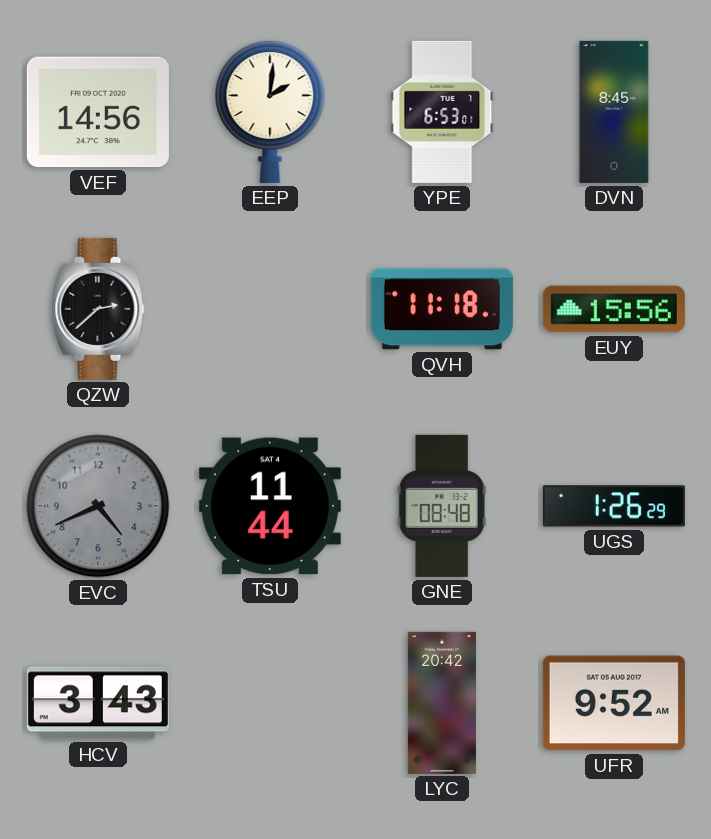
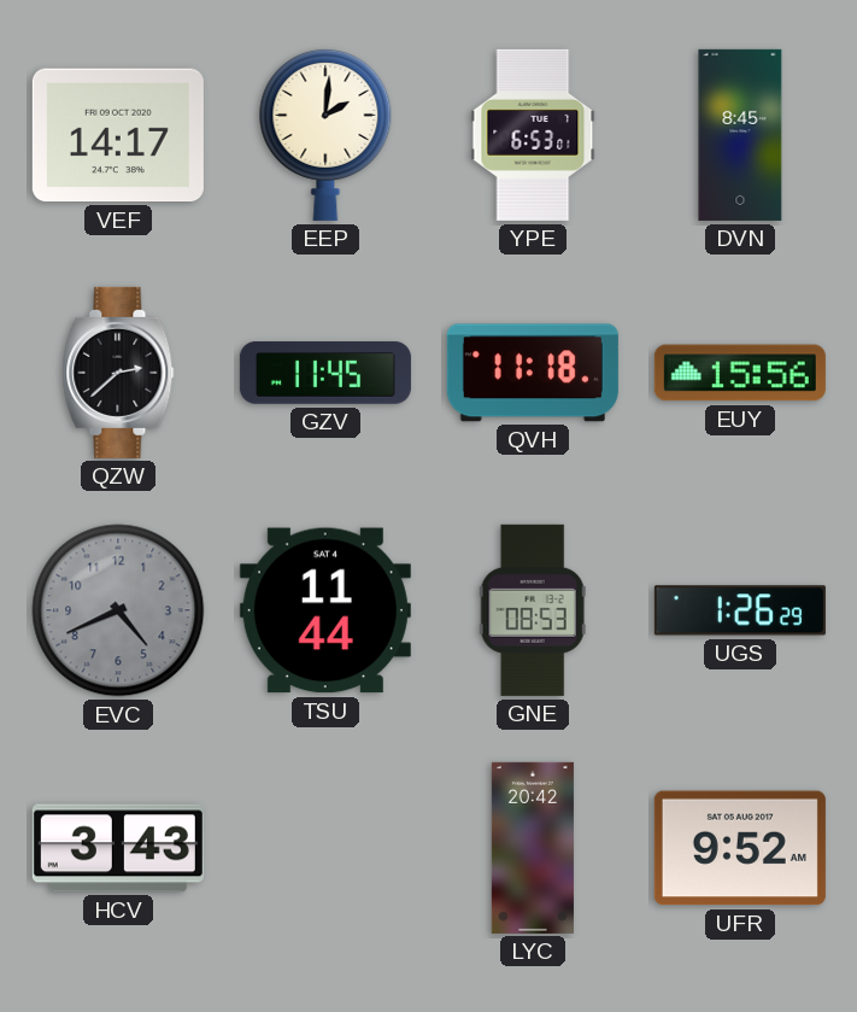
VEF: 14:56 -> 14:17
GZV: none -> 11:45
GNE: 08:48 -> 08:53
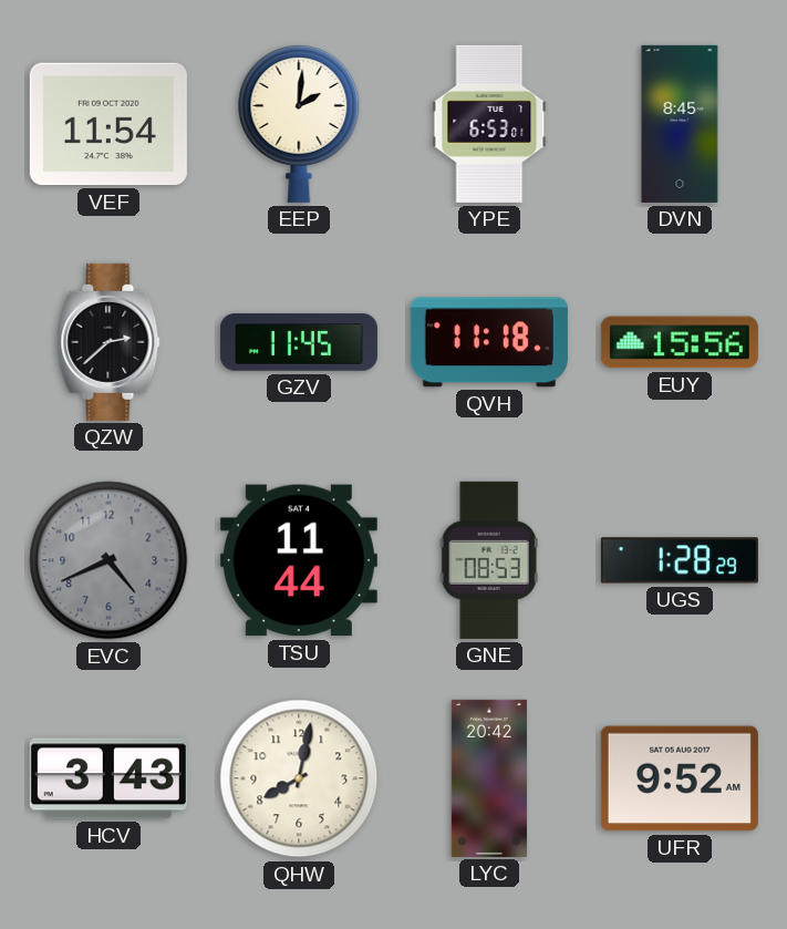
VEF: 14:17 -> 11:54
UGS: 1:26 -> 1:28
QHW: none -> 8:02
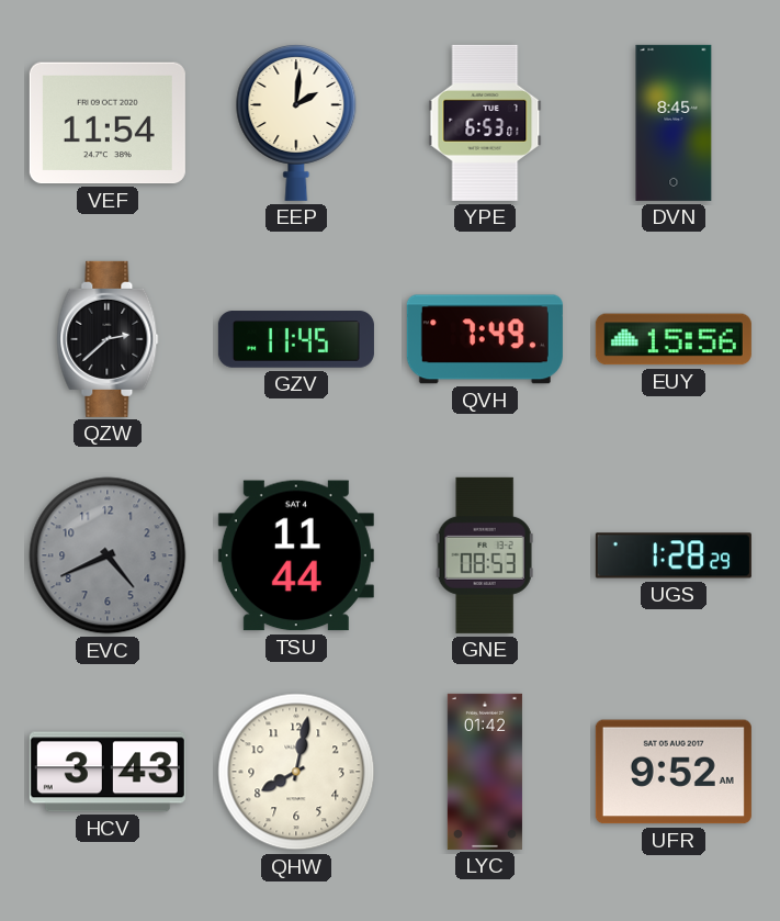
QVH: 11:18 -> 7:49
LYC: 20:42 -> 01:42
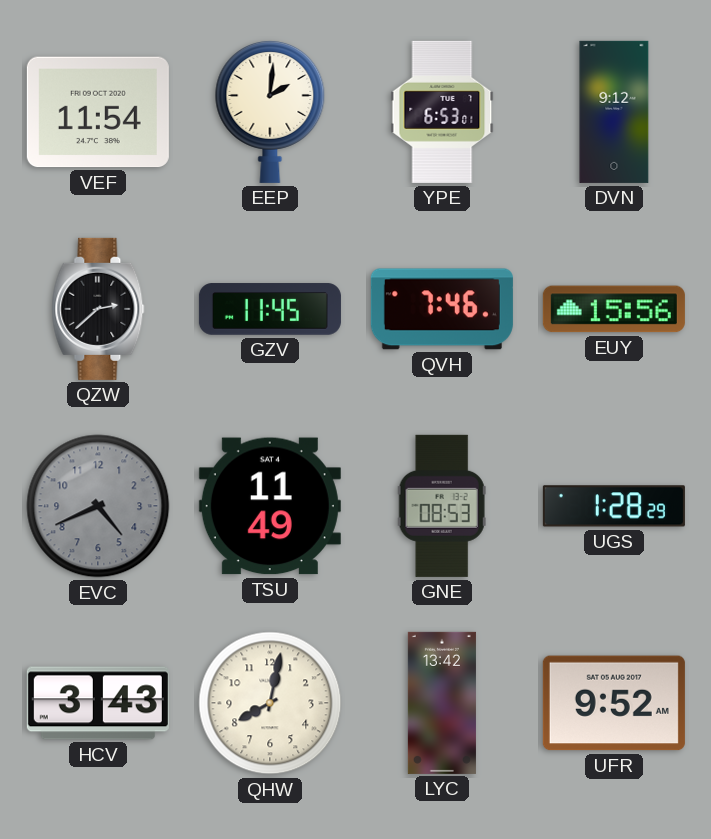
DVN: 8:45 -> 9:12
QVH: 7:49 -> 7:46
TSU: 11:44 -> 11:49
LYC: 01:42 -> 13:42
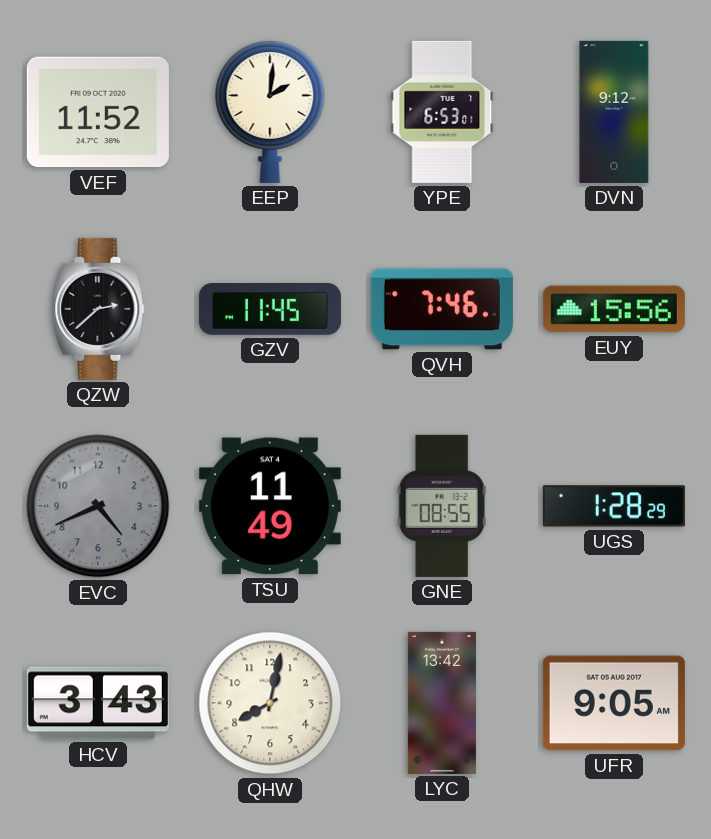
VEF: 11:54 -> 11:52
GNE: 08:53 -> 08:55
UFR: 9:52 -> 9:05
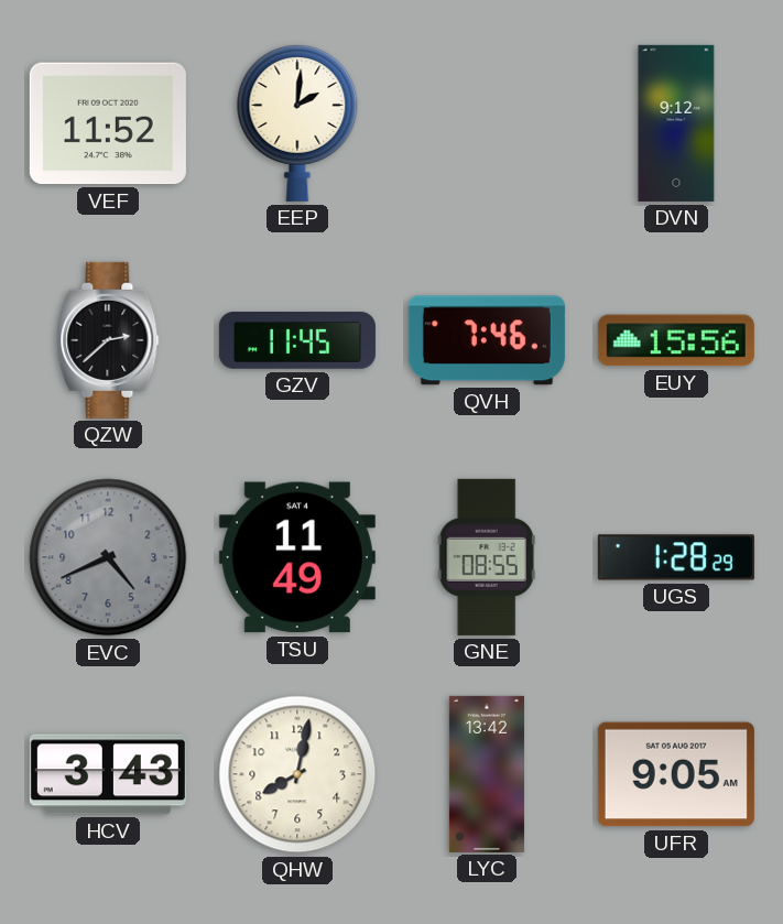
YPE: 6:53 -> none
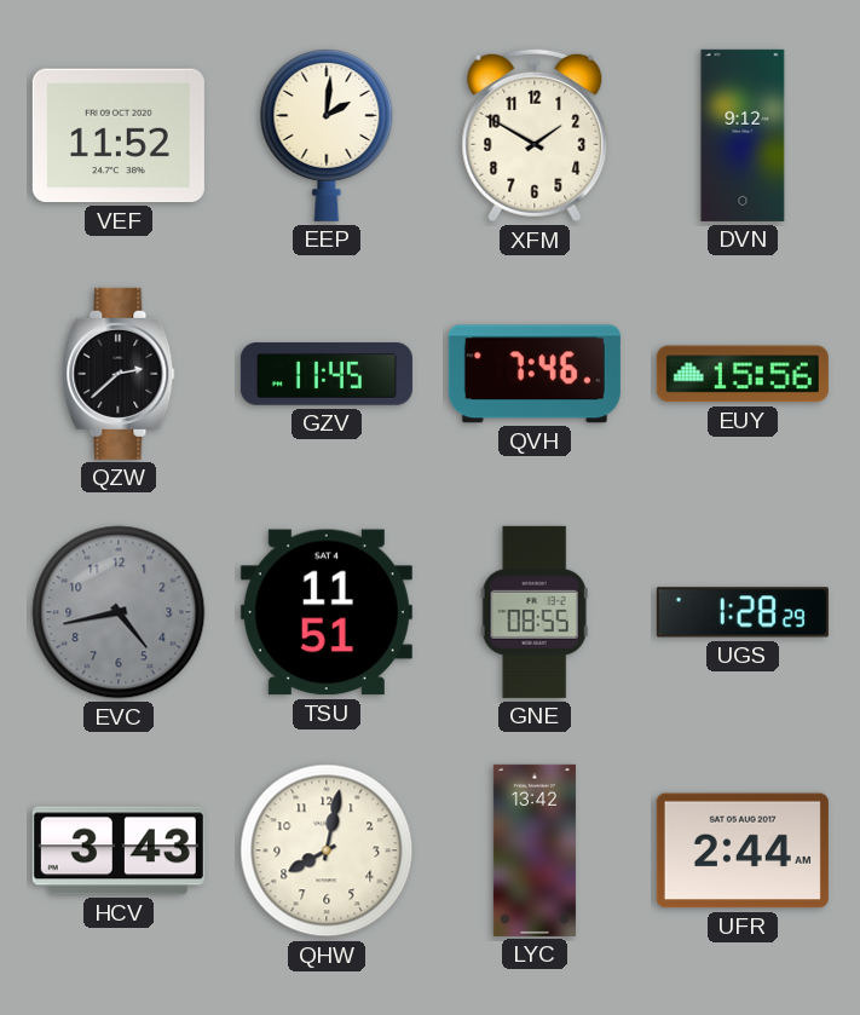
XFM: none -> 1:50
EVC: 4:41 -> 4:43
TSU: 11:49 -> 11:51
UFR: 9:05 -> 2:44
